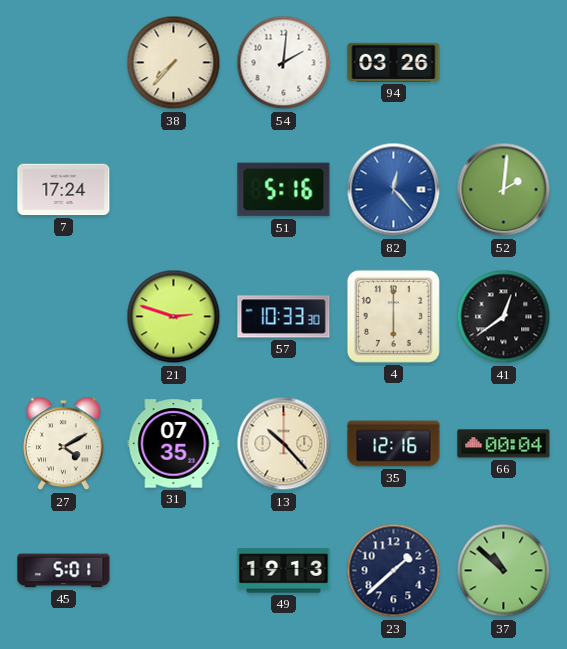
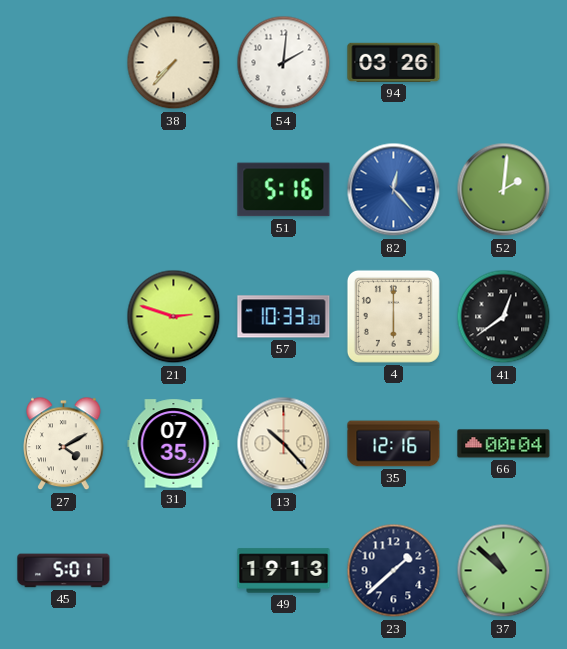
7: 17:24 -> none
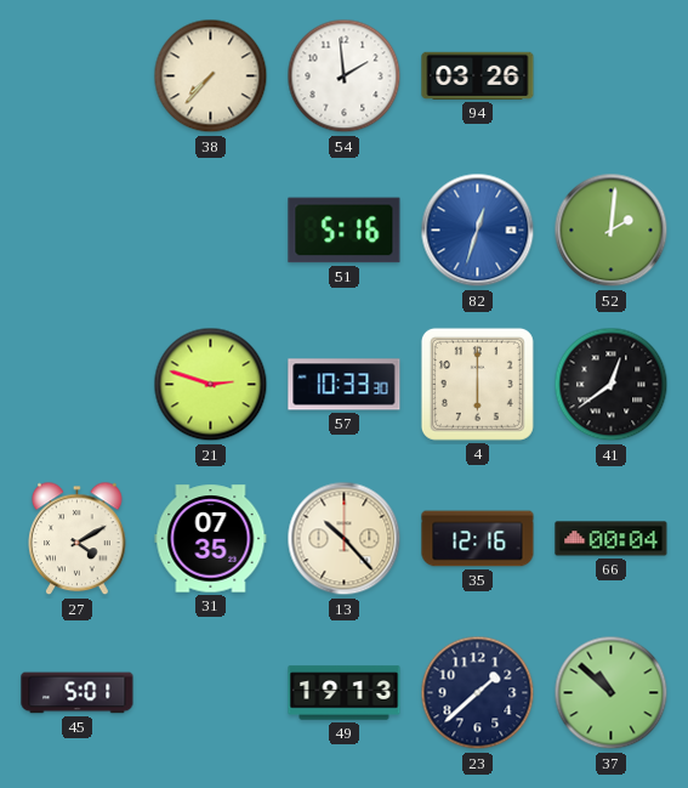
54: 2:01 -> 1:59
82: 12:23 -> 12:33
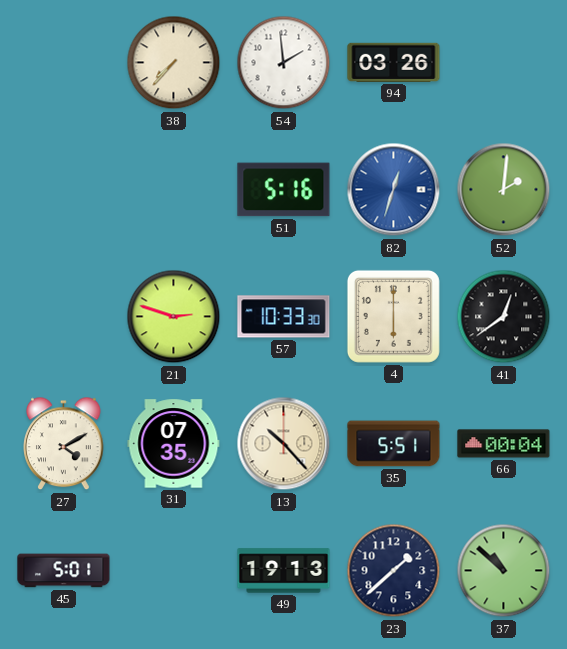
35: 12:16 -> 5:51
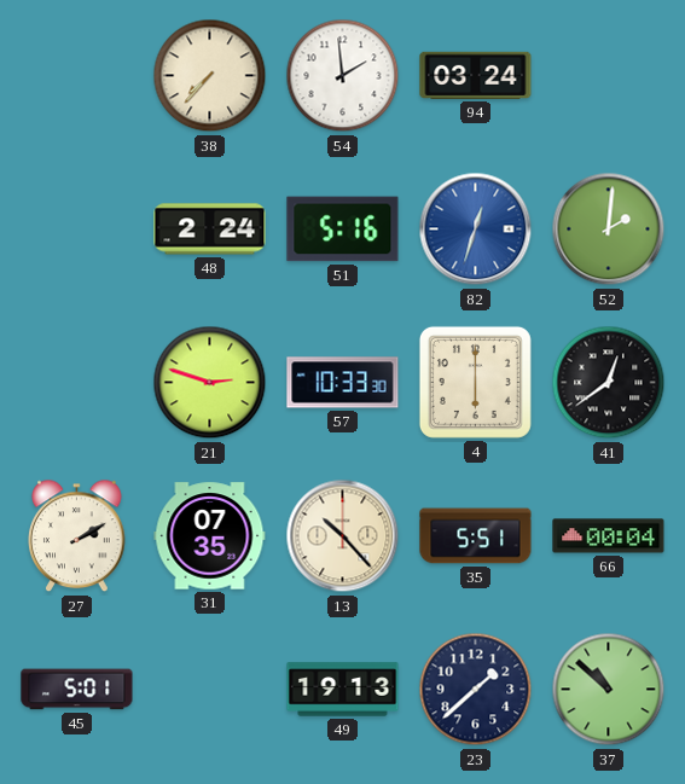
94: 03:26 -> 03:24
48: none -> 2:24
27: 4:10 -> 2:10
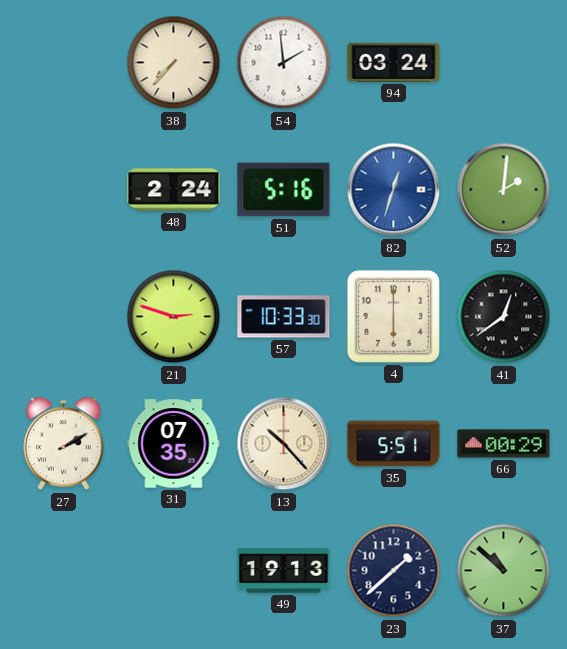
66: 00:04 -> 00:29
45: 5:01 -> none
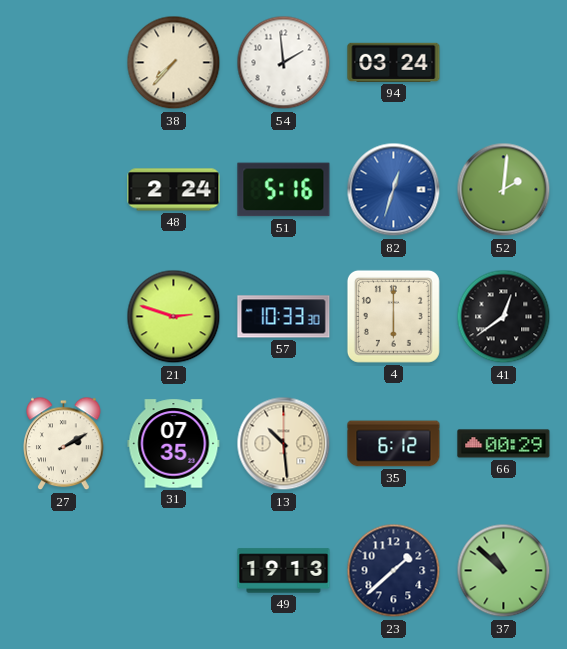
13: 10:23 -> 10:29
35: 5:51 -> 6:12
